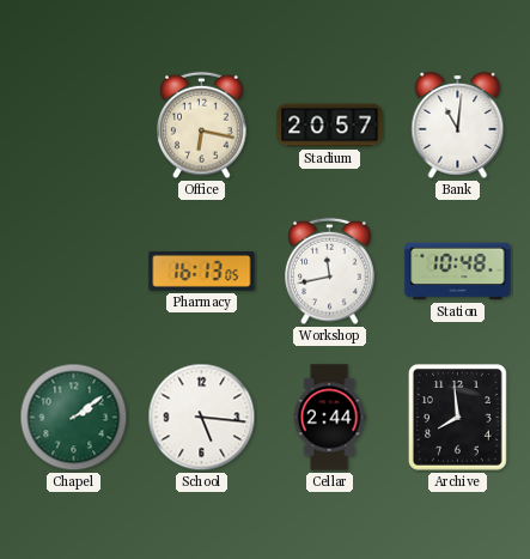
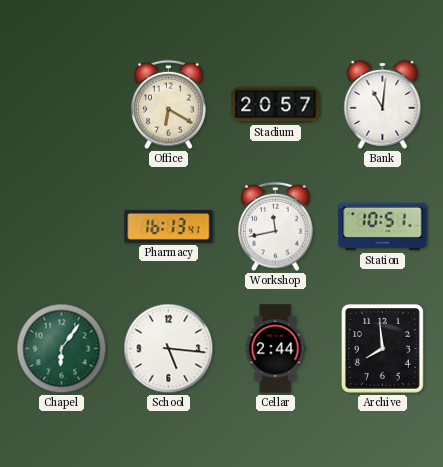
Office: 6:17 -> 6:20
Pharmacy: 16:13:05 -> 16:13:41
Station: 10:48 -> 10:51
Chapel: 2:09 -> 6:06
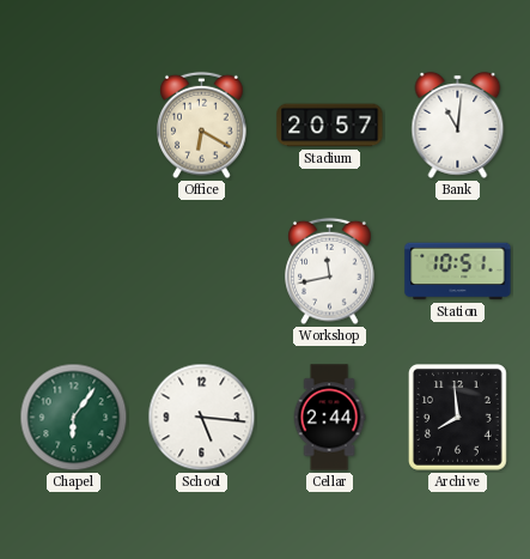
Pharmacy: 16:13 -> none
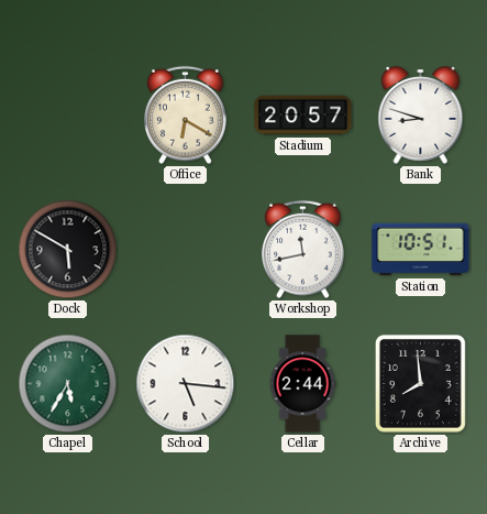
Bank: 11:01 -> 8:48
Dock: none -> 5:50
Chapel: 6:06 -> 5:35
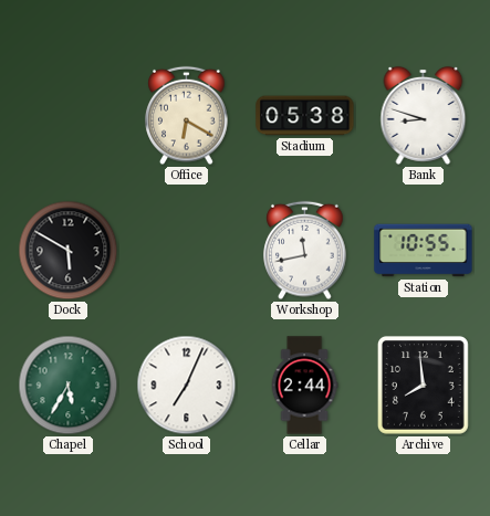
Stadium: 20:57 -> 05:38
Station: 10:51 -> 10:55
School: 5:16 -> 7:04
